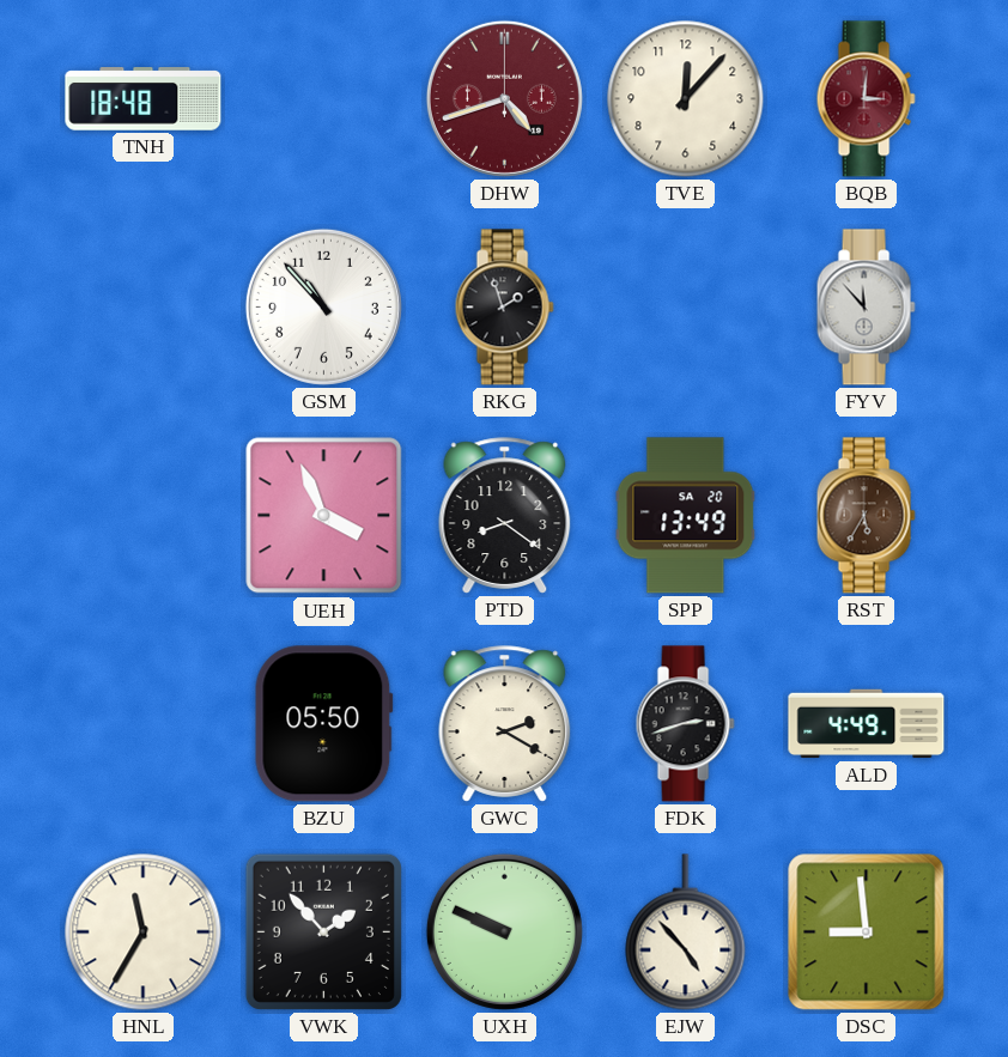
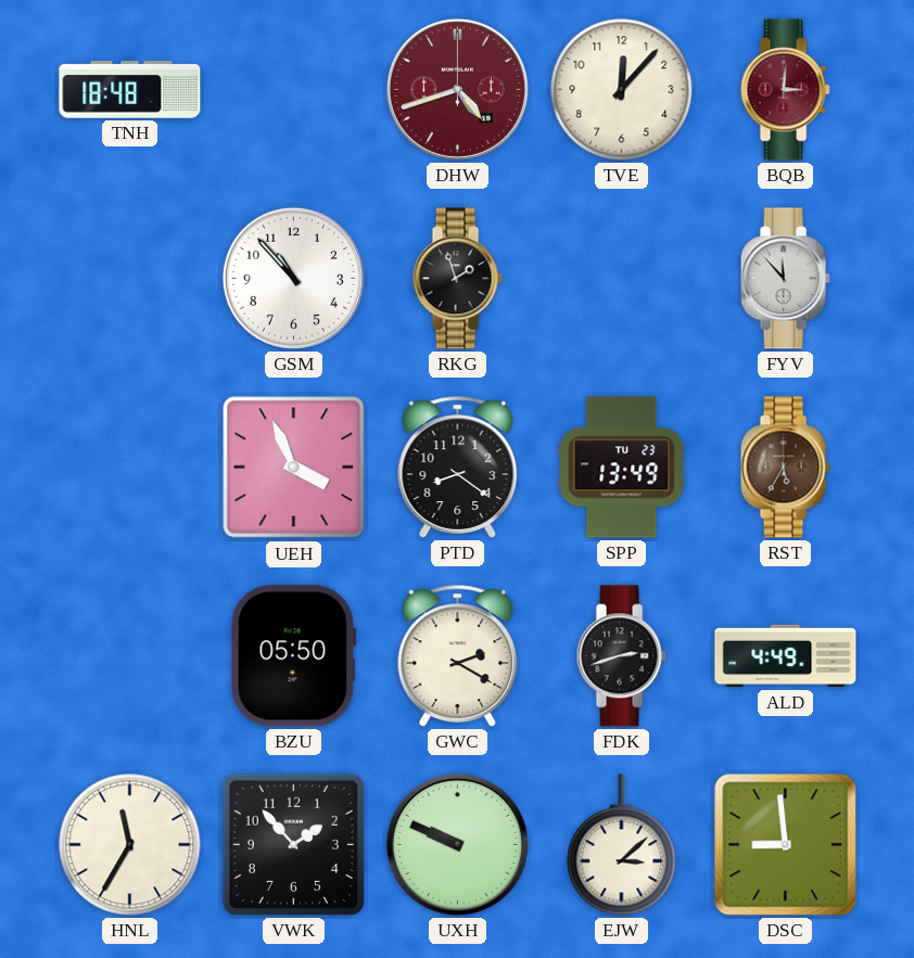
SPP date: SA 20 -> TU 23
EJW: 4:53 -> 3:08
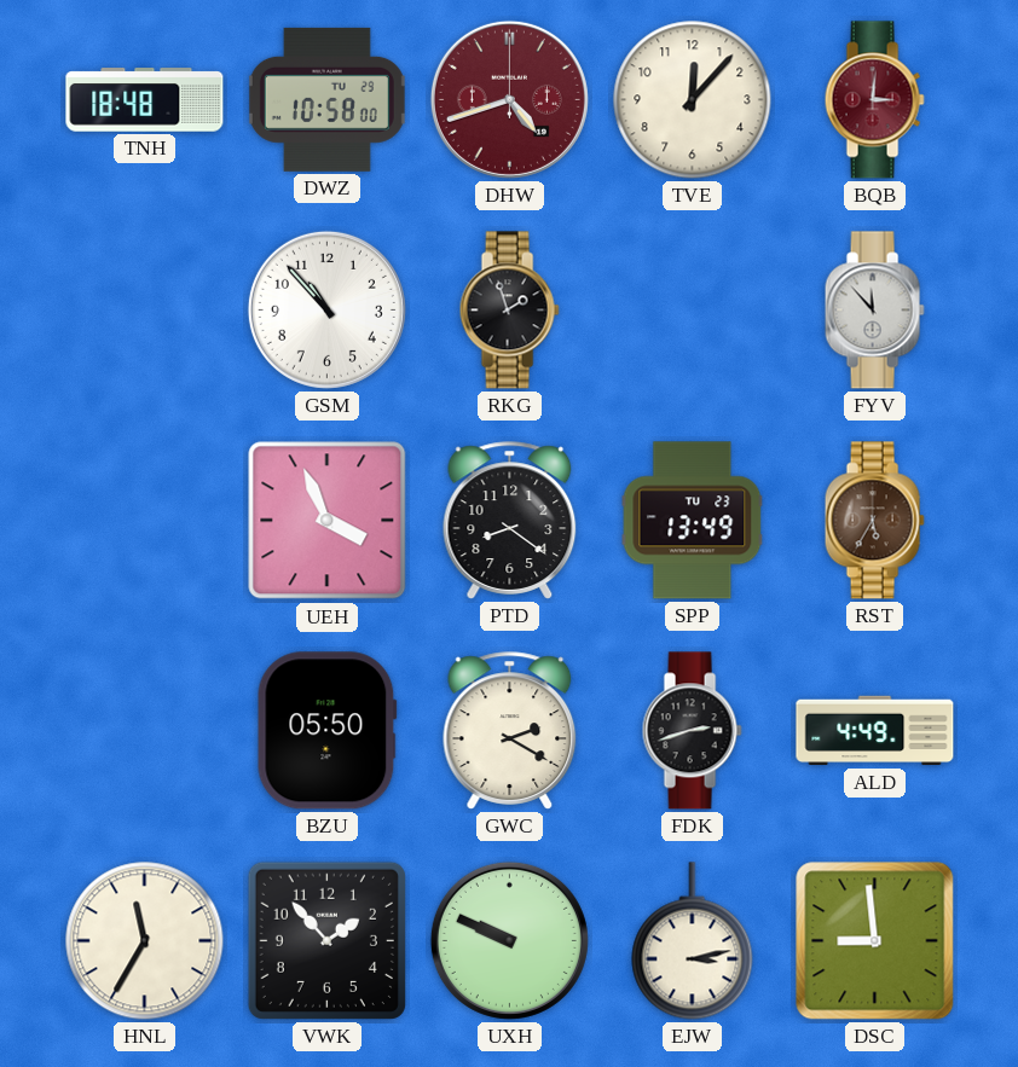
DWZ: none -> 10:58
EJW: 3:08 -> 3:13
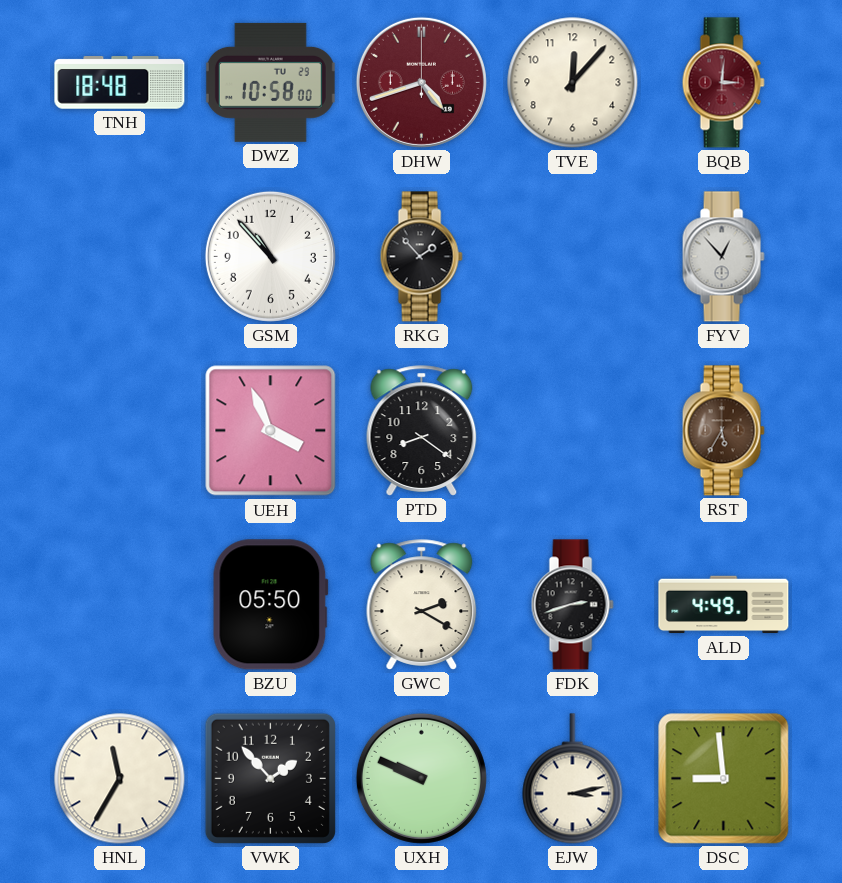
RKG: 1:57 -> 1:53
FYV: 11:53 -> 12:53
SPP: 13:49 -> none
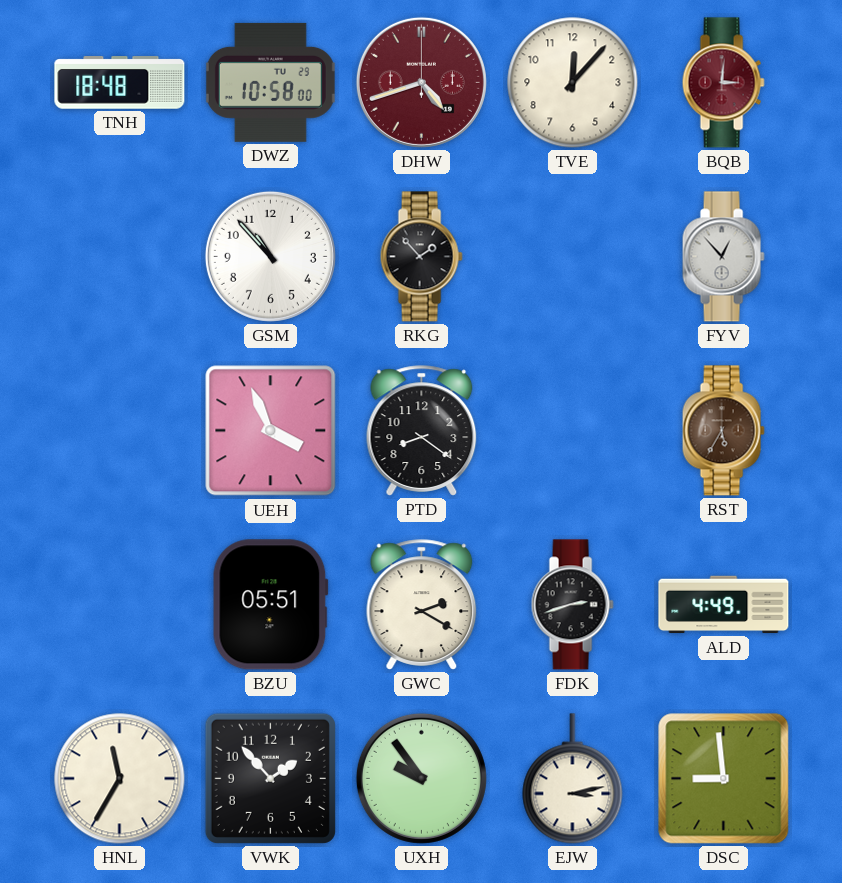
BZU: 05:50 -> 05:51
UXH: 9:49 -> 9:54
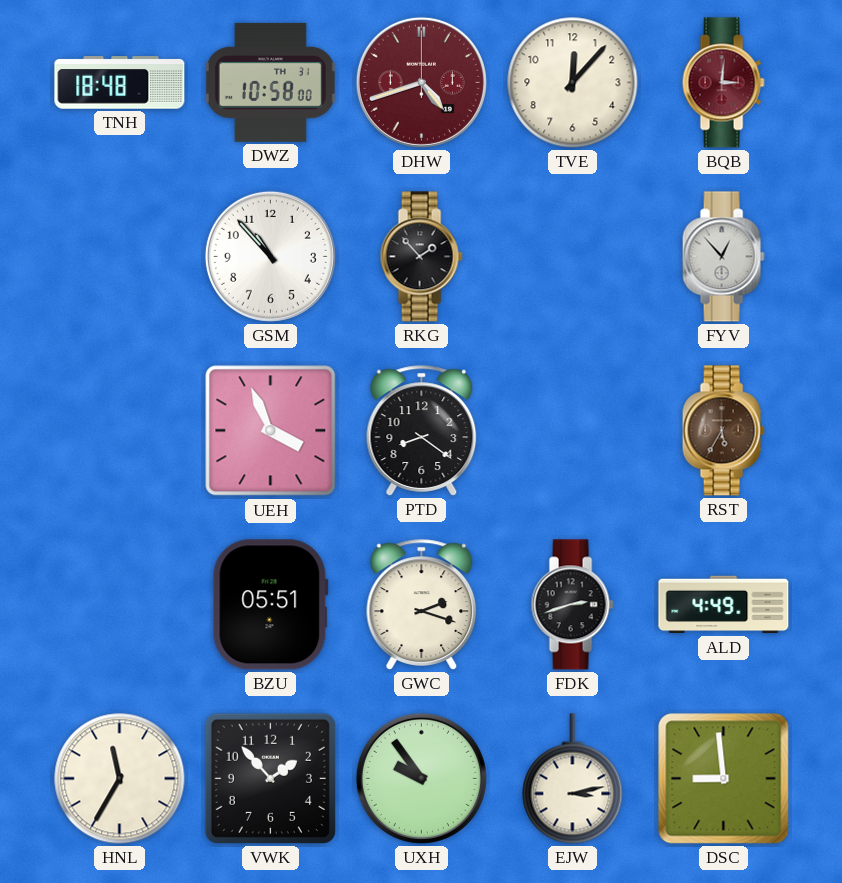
DWZ date: TU 29 -> TH 31
GWC: 2:20 -> 2:18
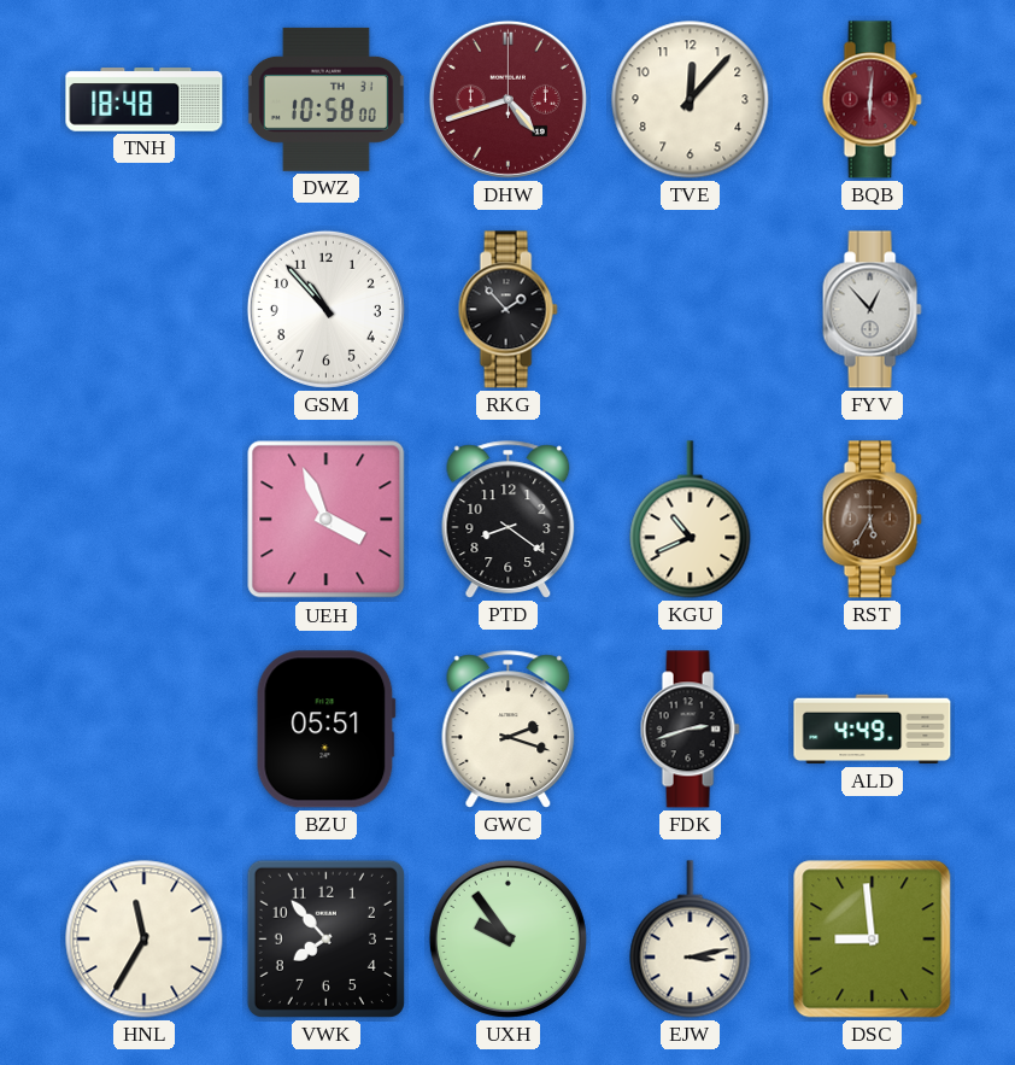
BQB: 3:01 -> 6:01
KGU: none -> 10:41
VWK: 1:53 -> 7:53
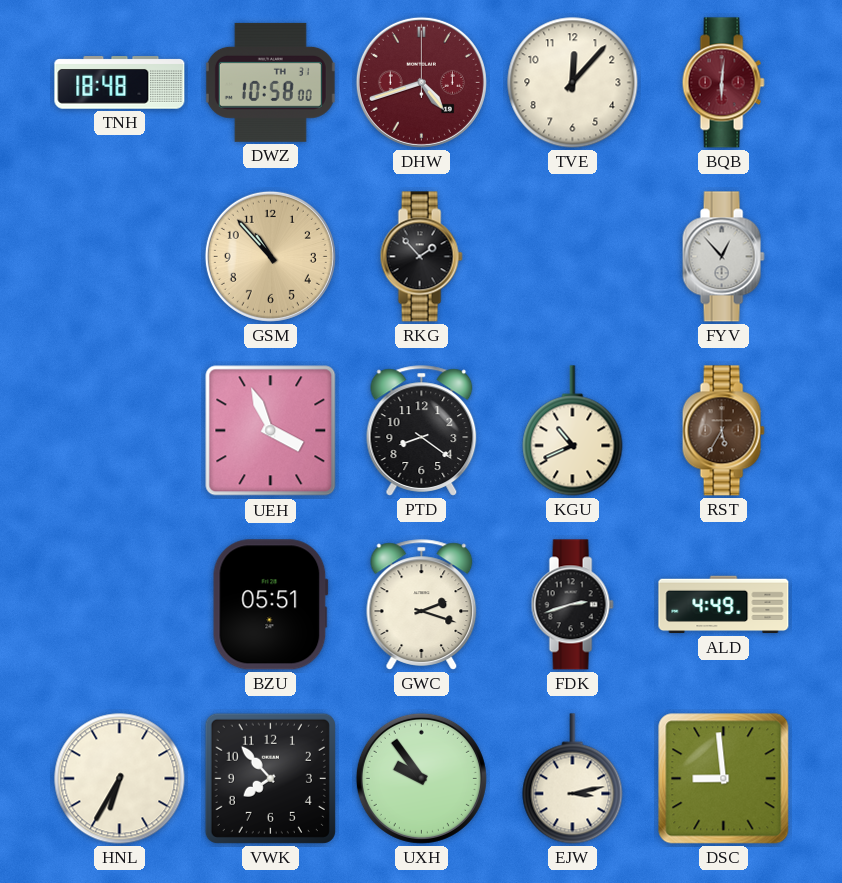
GSM dial: white -> champagne
HNL: 11:35 -> 6:35
